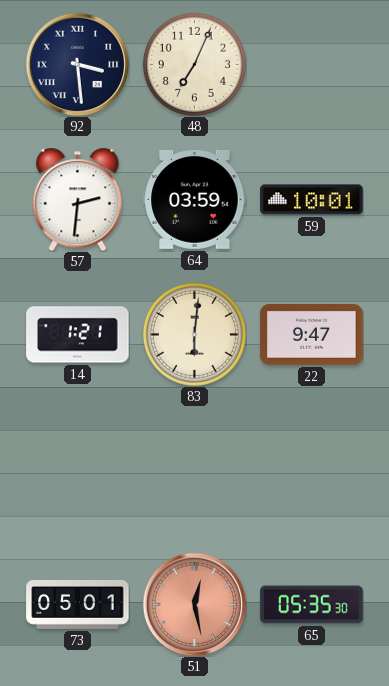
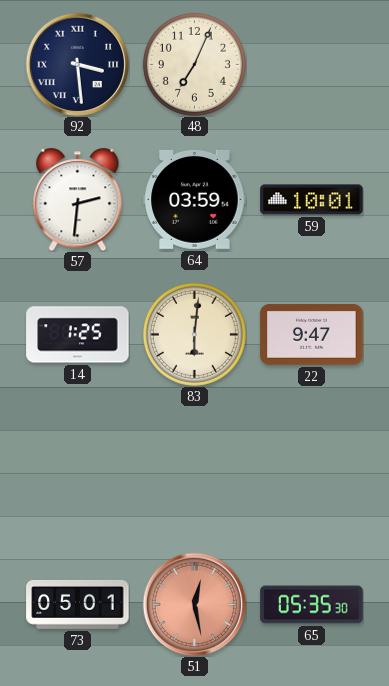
14: 1:21 -> 1:25
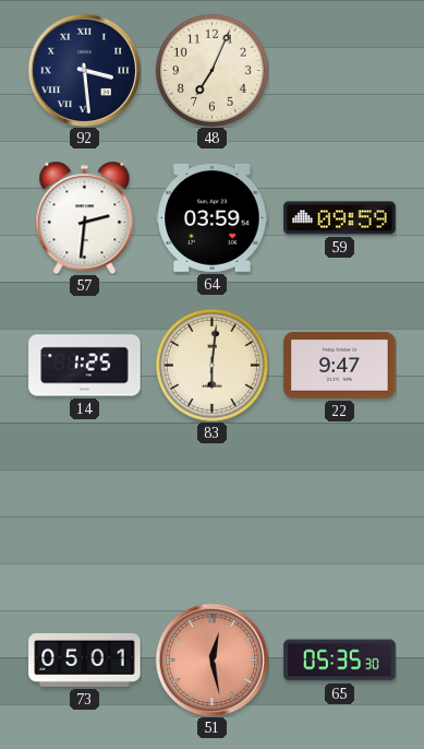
59: 10:01 -> 09:59
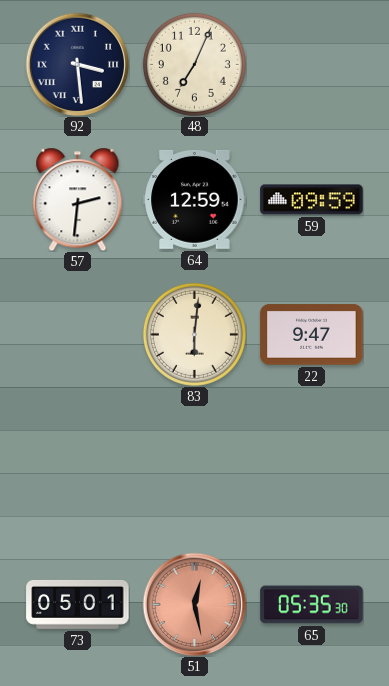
64: 03:59 -> 12:59
14: 1:25 -> none
